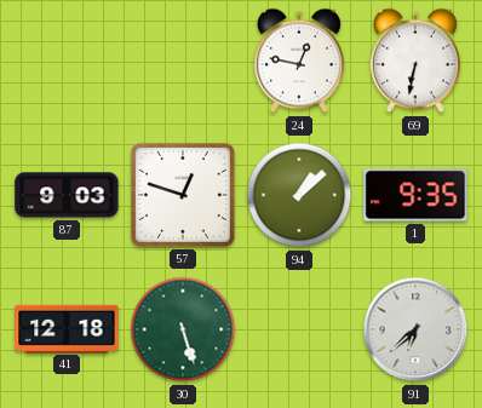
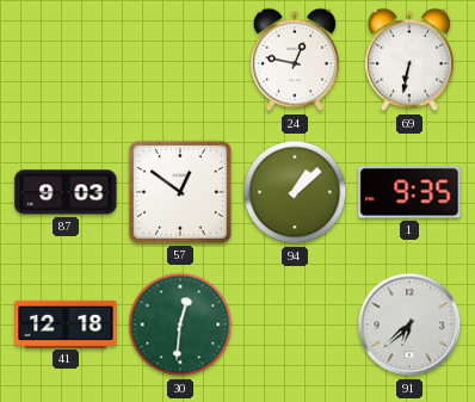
57: 12:48 -> 12:51
30: 5:27 -> 12:31
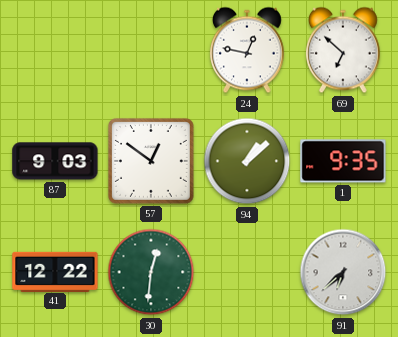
69: 6:32 -> 6:52
41: 12:18 -> 12:22
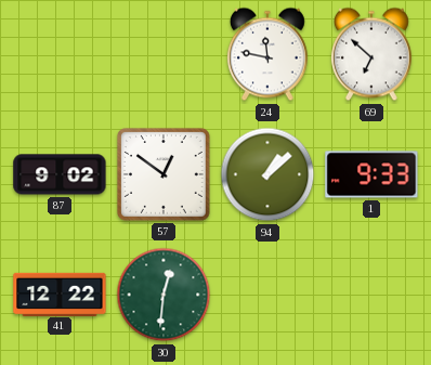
24: 12:47 -> 11:47
87: 9:03 -> 9:02
1: 9:35 -> 9:33
91: 6:38 -> none
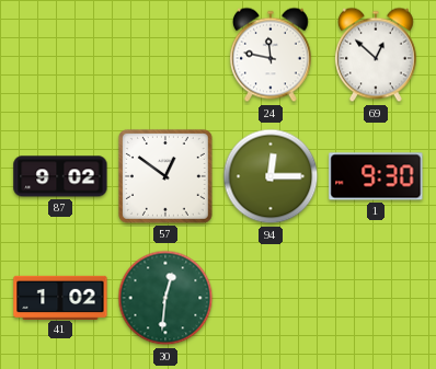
69: 6:52 -> 12:52
94: 1:08 -> 12:15
1: 9:33 -> 9:30
41: 12:22 -> 1:02
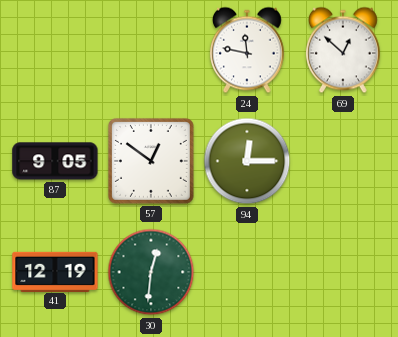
87: 9:02 -> 9:05
1: 9:30 -> none
41: 1:02 -> 12:19
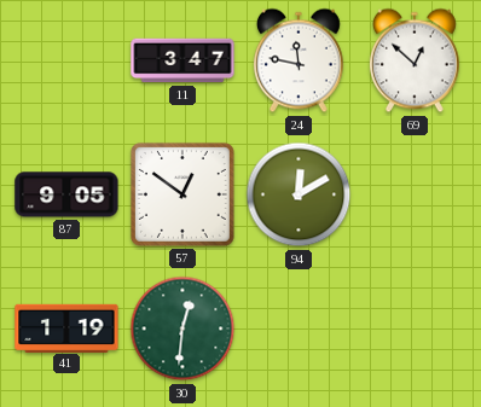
11: none -> 3:47
94: 12:15 -> 12:10
41: 12:19 -> 1:19
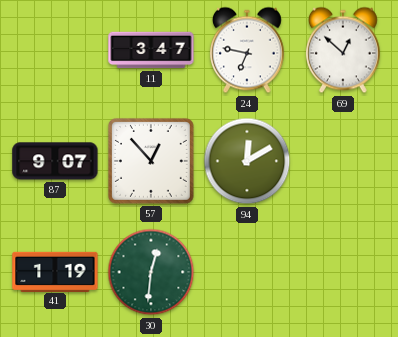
24: 11:47 -> 6:47
87: 9:05 -> 9:07
57: 12:51 -> 12:53
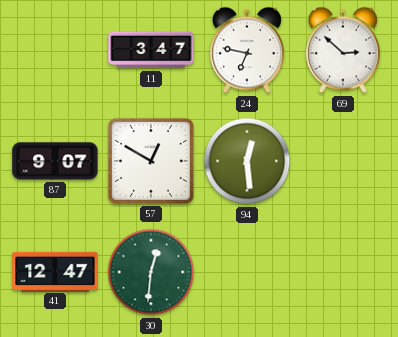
69: 12:52 -> 2:52
57: 12:53 -> 12:50
94: 12:10 -> 12:29
41: 1:19 -> 12:47
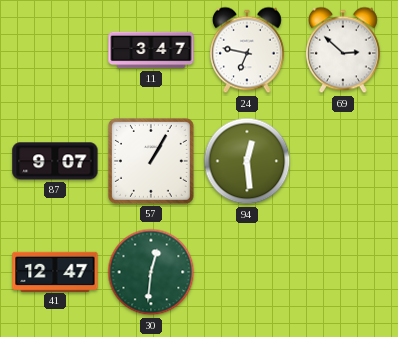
57: 12:50 -> 1:05
